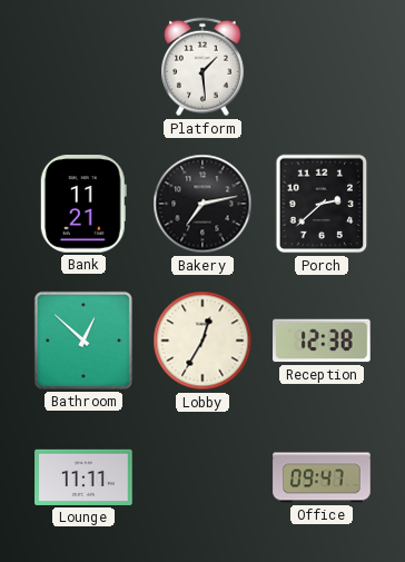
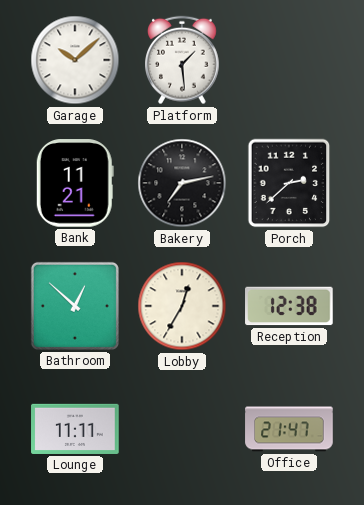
Garage: none -> 10:08
Office: 09:47 -> 21:47
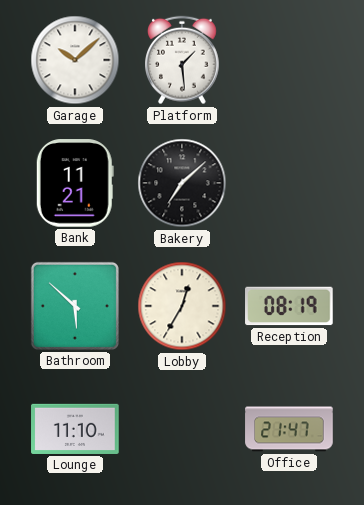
Bakery: 7:13 -> 7:08
Porch: 2:38 -> none
Bathroom: 12:52 -> 5:52
Reception: 12:38 -> 08:19
Lounge: 11:11 -> 11:10
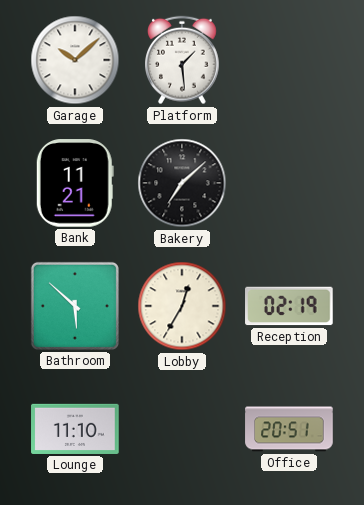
Reception: 08:19 -> 02:19
Office: 21:47 -> 20:51
